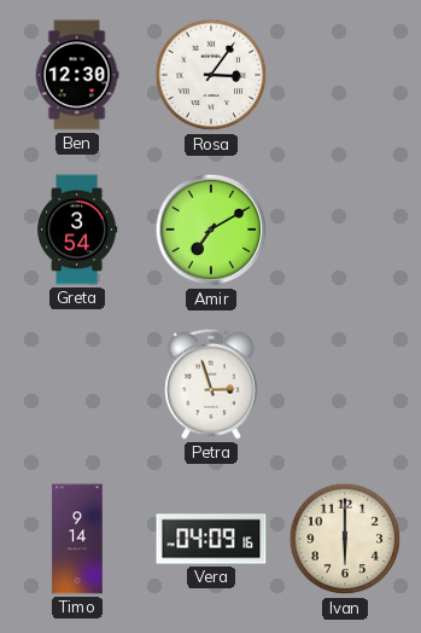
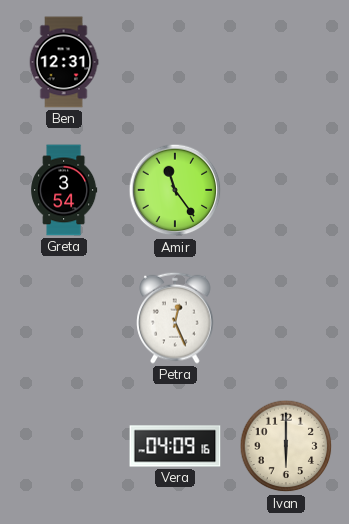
Ben: 12:30 -> 12:31
Rosa: 3:06 -> none
Amir: 7:10 -> 11:24
Petra: 2:57 -> 12:26
Timo: 9:14 -> none
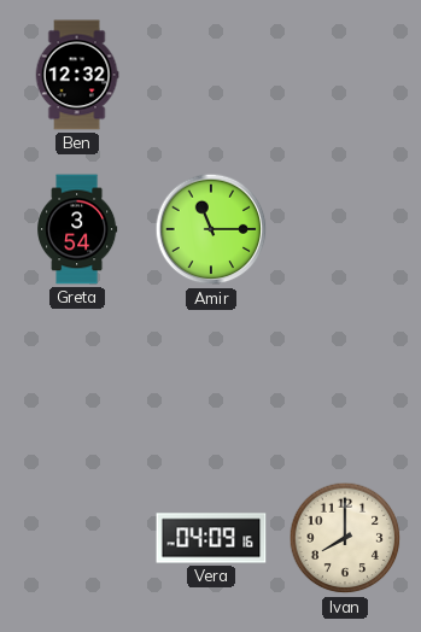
Ben: 12:31 -> 12:32
Amir: 11:24 -> 11:15
Petra: 12:26 -> none
Ivan: 6:00 -> 8:00
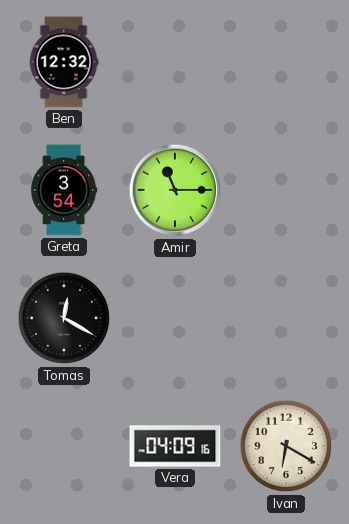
Tomas: none -> 12:20
Ivan: 8:00 -> 6:20
